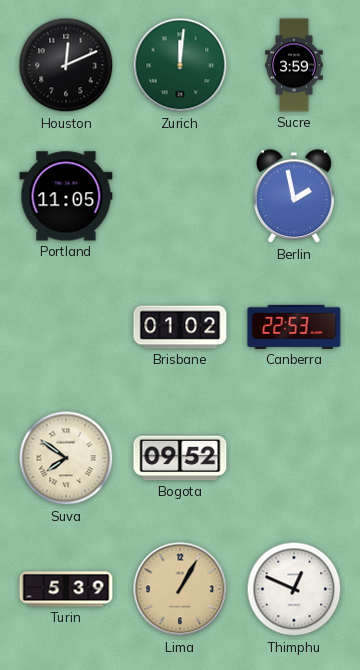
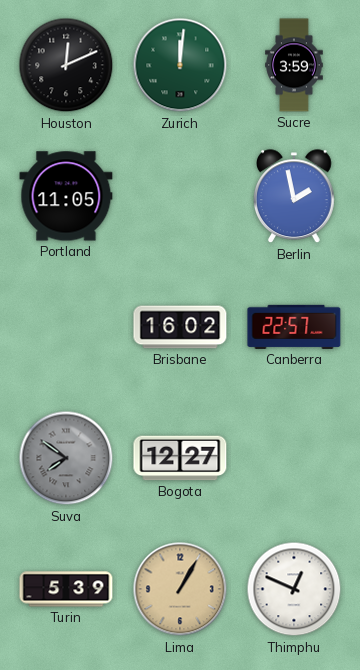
Brisbane: 01:02 -> 16:02
Canberra: 22:53 -> 22:57
Suva dial: cream -> grey
Bogota: 09:52 -> 12:27
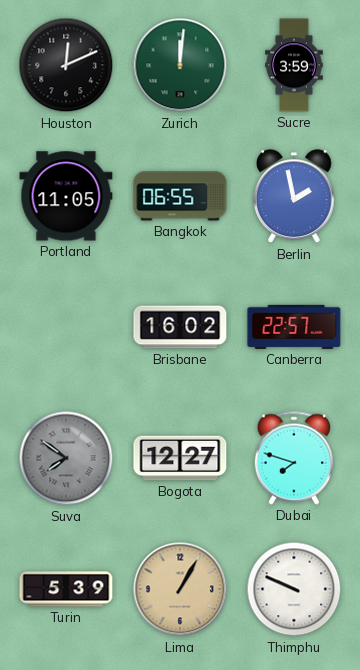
Bangkok: none -> 06:55
Dubai: none -> 7:48
Thimphu: 12:49 -> 9:49
